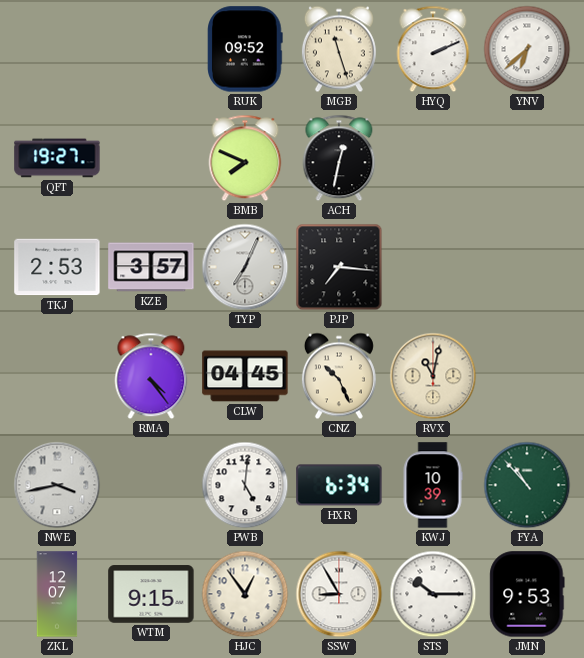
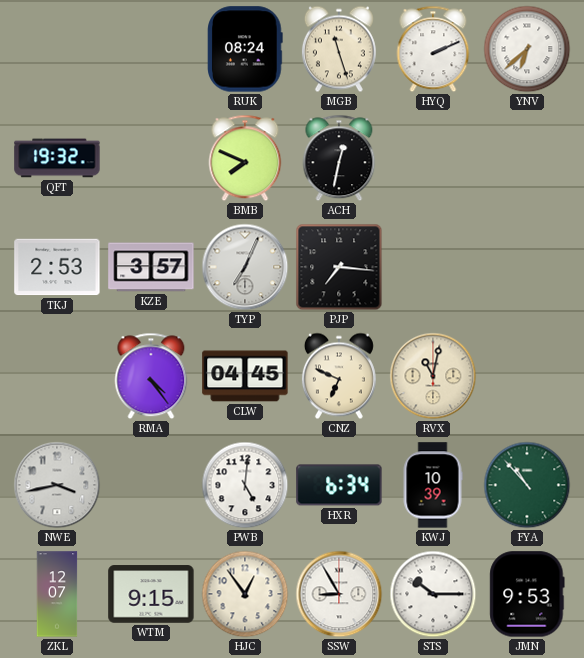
RUK: 09:52 -> 08:24
QFT: 19:27 -> 19:32
CNZ: 10:26 -> 6:49
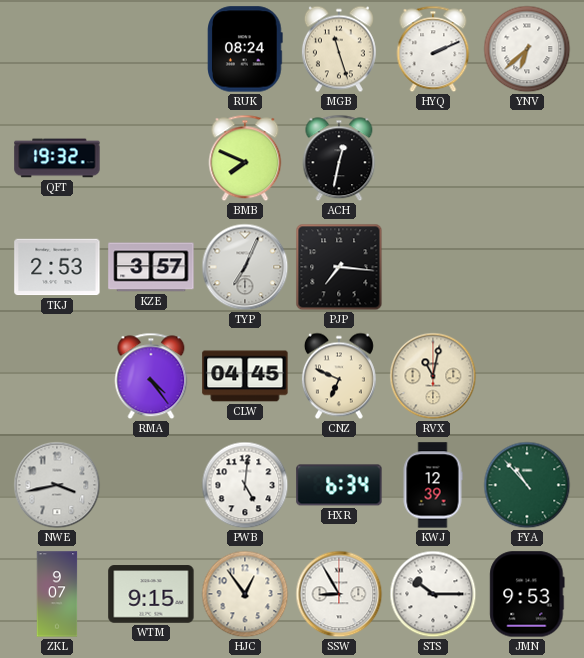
KWJ: 10:39 -> 12:39
ZKL: 12:07 -> 9:07
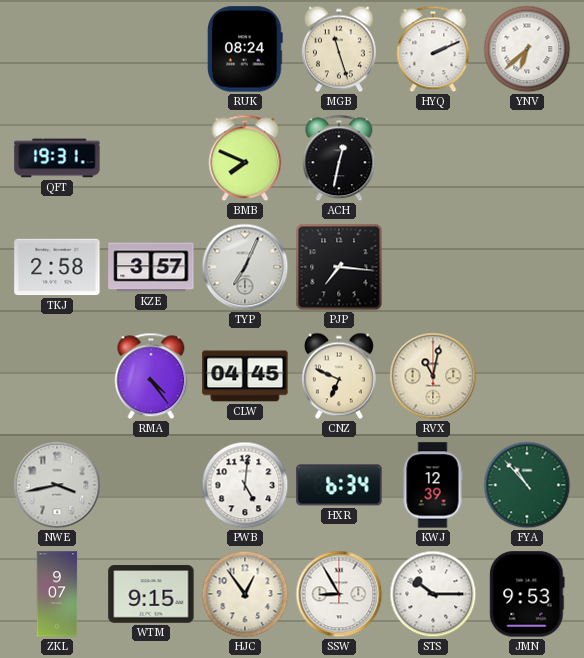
QFT: 19:32 -> 19:31
TKJ: 2:53 -> 2:58
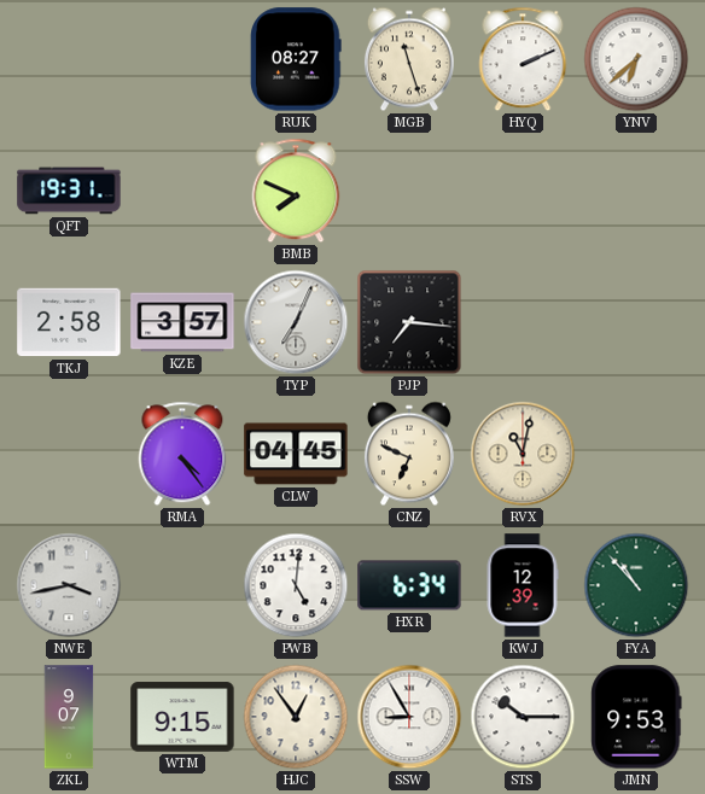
RUK: 08:24 -> 08:27
ACH: 12:32 -> none
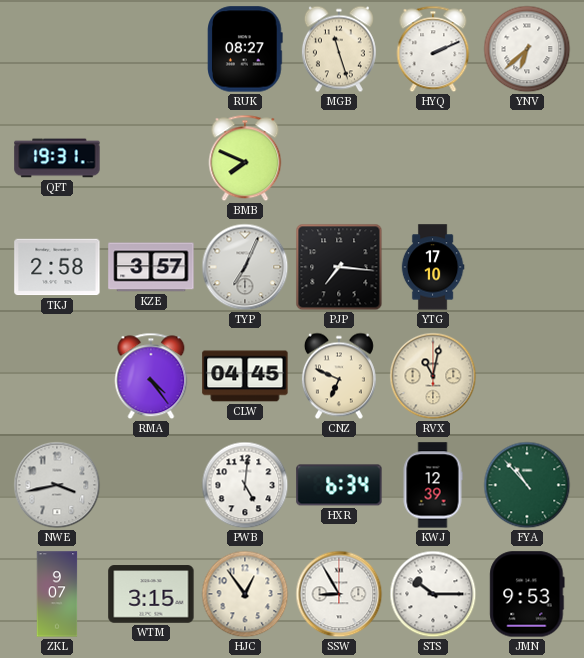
YTG: none -> 17:10
WTM: 9:15 -> 3:15
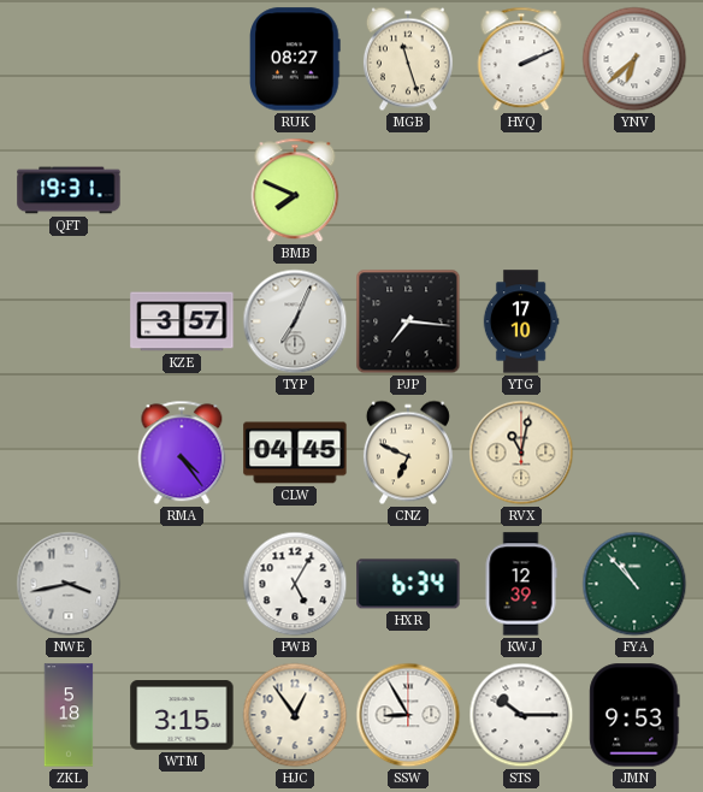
TKJ: 2:58 -> none
PWB: 5:01 -> 5:05
ZKL: 9:07 -> 5:18
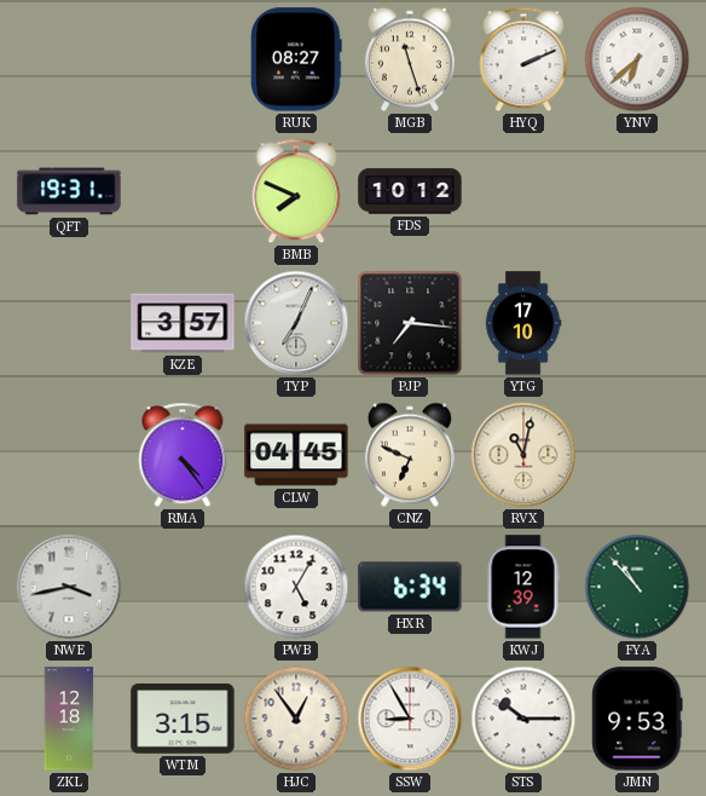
FDS: none -> 10:12
ZKL: 5:18 -> 12:18
